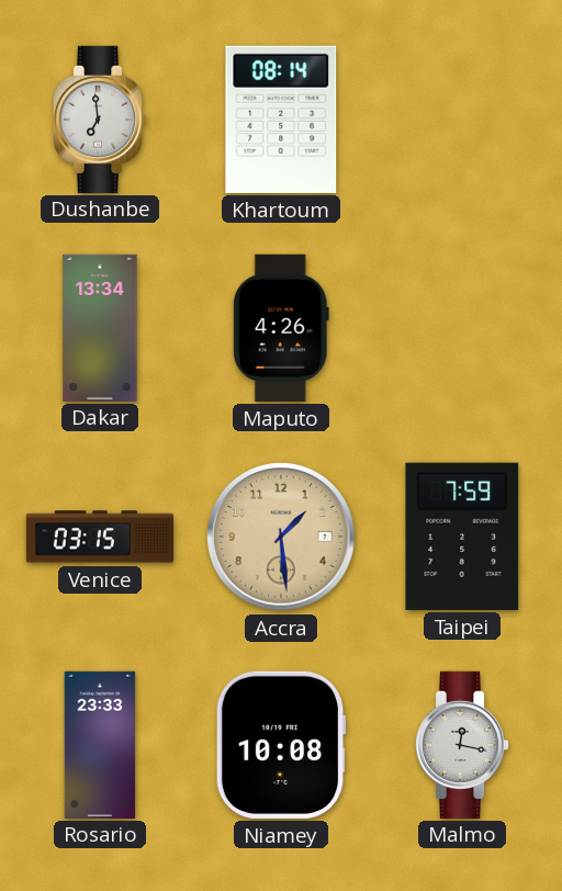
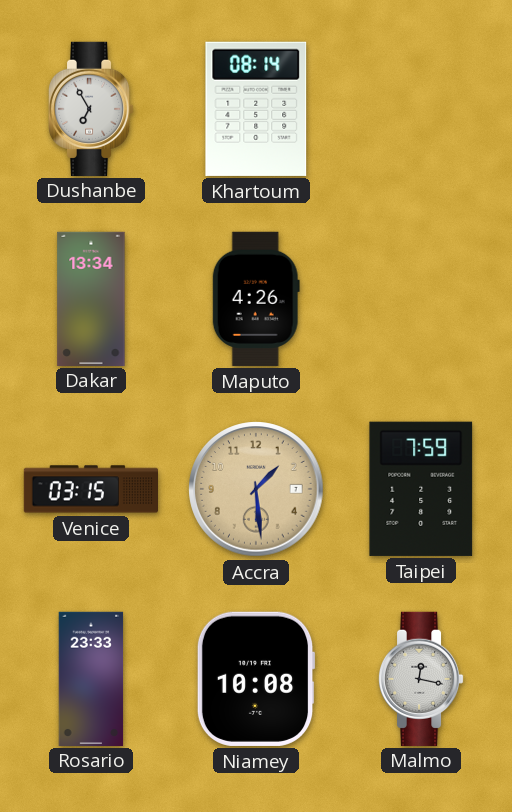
Dushanbe: 6:59 -> 6:55
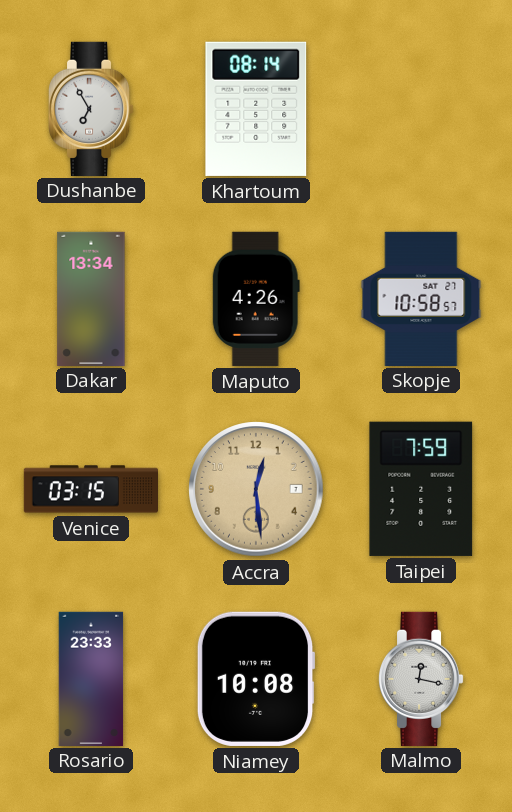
Skopje: none -> 10:58
Accra: 1:29 -> 12:29
